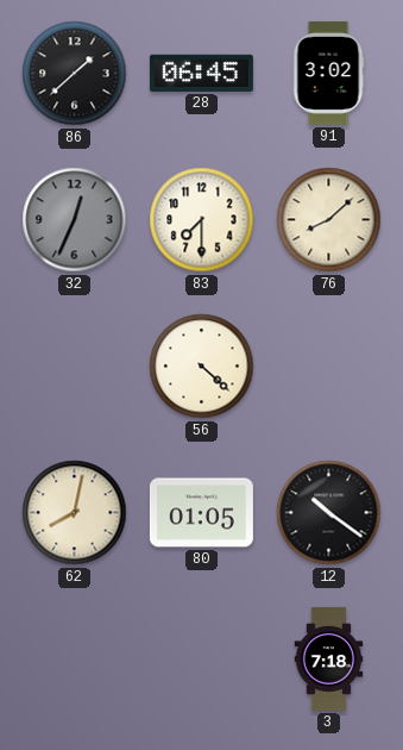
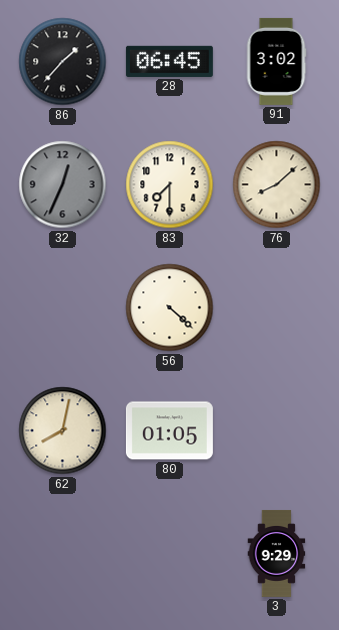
86: 1:38 -> 1:37
12: 10:21 -> none
3: 7:18 -> 9:29
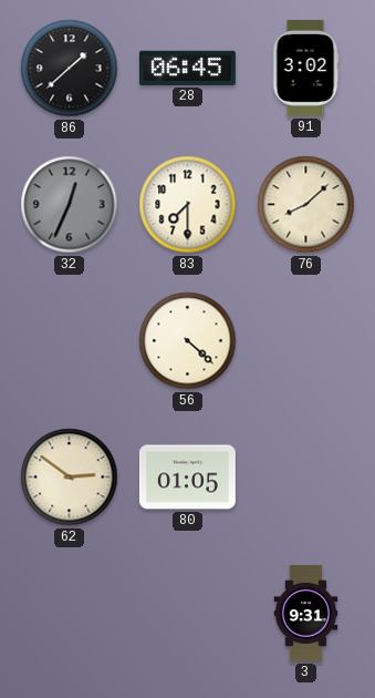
86: 1:37 -> 1:38
62: 8:02 -> 2:51
3: 9:29 -> 9:31
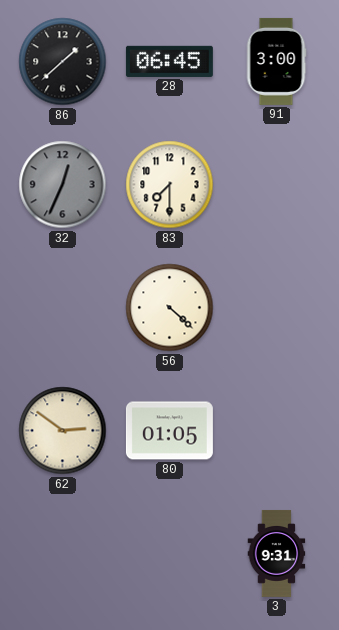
91: 3:02 -> 3:00
76: 8:08 -> none
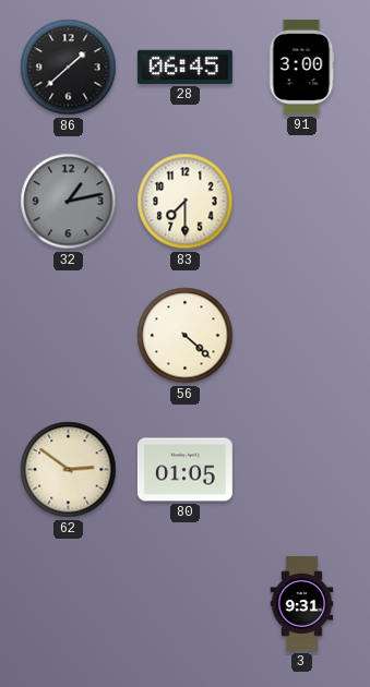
32: 12:34 -> 1:13
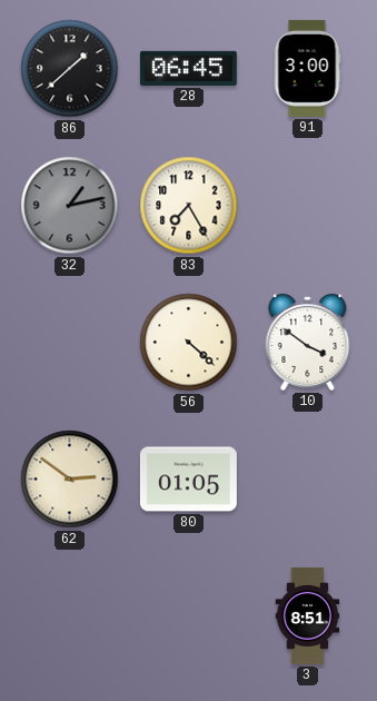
83: 7:30 -> 7:25
10: none -> 3:51
3: 9:31 -> 8:51
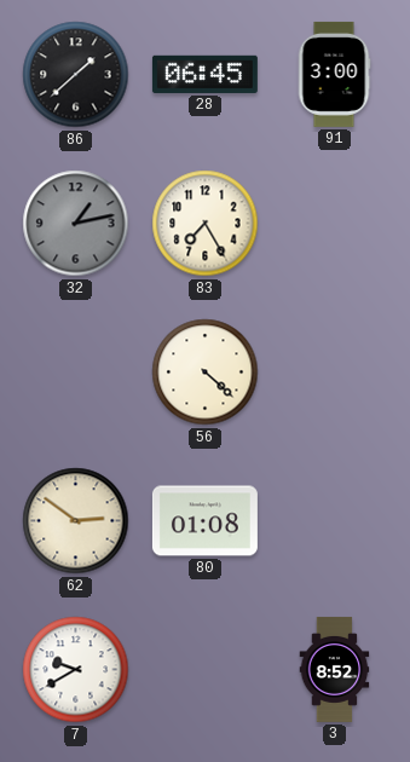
10: 3:51 -> none
80: 01:05 -> 01:08
7: none -> 9:40
3: 8:51 -> 8:52
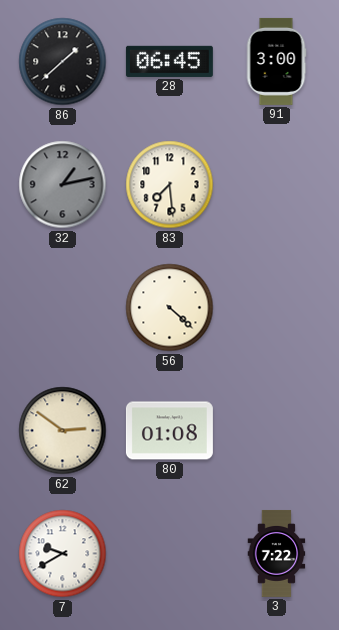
83: 7:25 -> 7:29
3: 8:52 -> 7:22
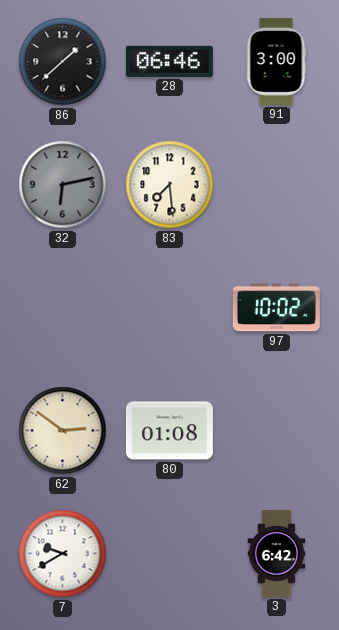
28: 06:45 -> 06:46
32: 1:13 -> 6:13
56: 4:22 -> none
97: none -> 10:02
3: 7:22 -> 6:42
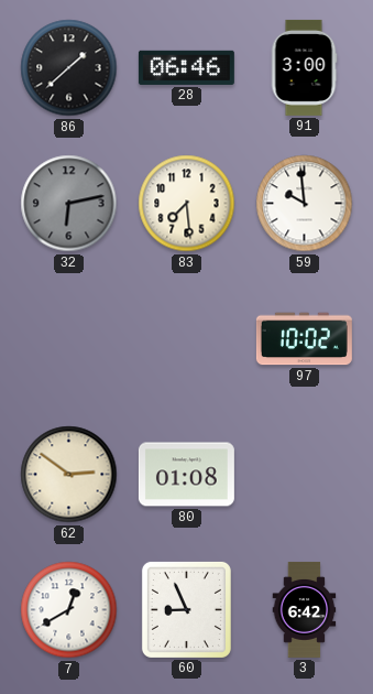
59: none -> 9:59
7: 9:40 -> 12:40
60: none -> 8:56
